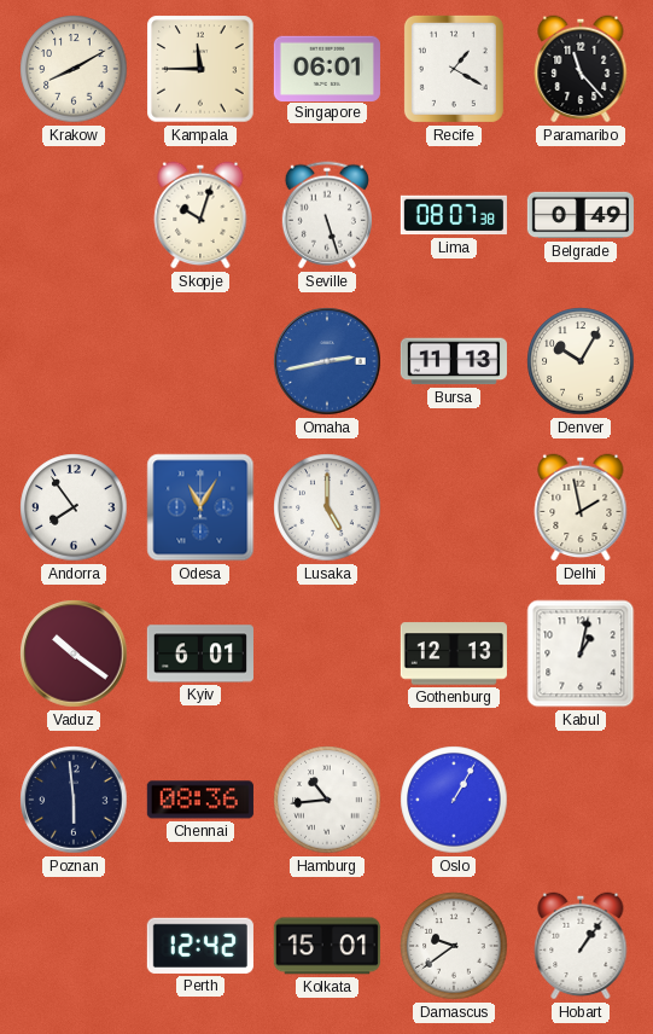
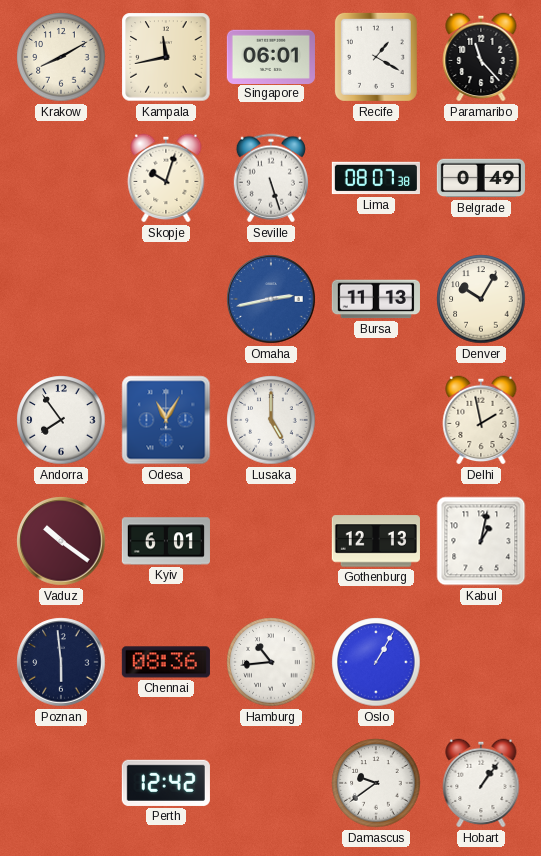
Kampala: 11:45 -> 11:43
Kolkata: 15:01 -> none
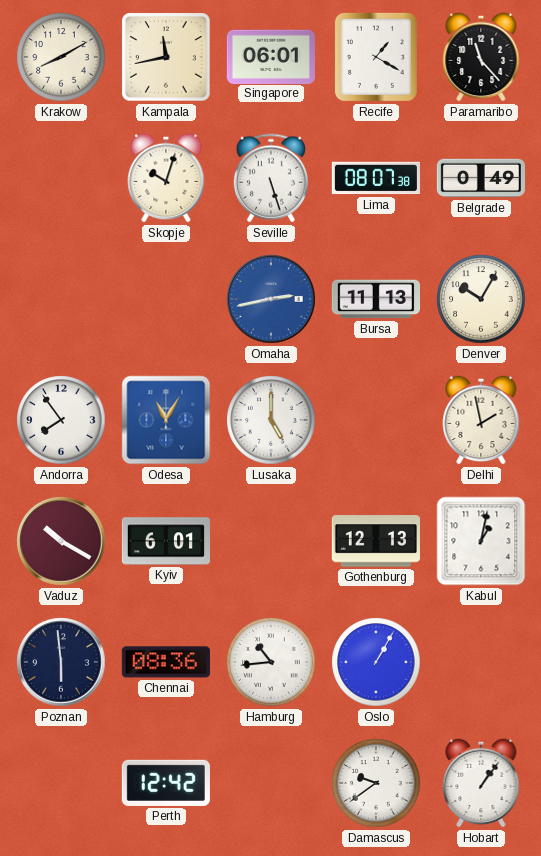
Vaduz: 10:21 -> 10:20
